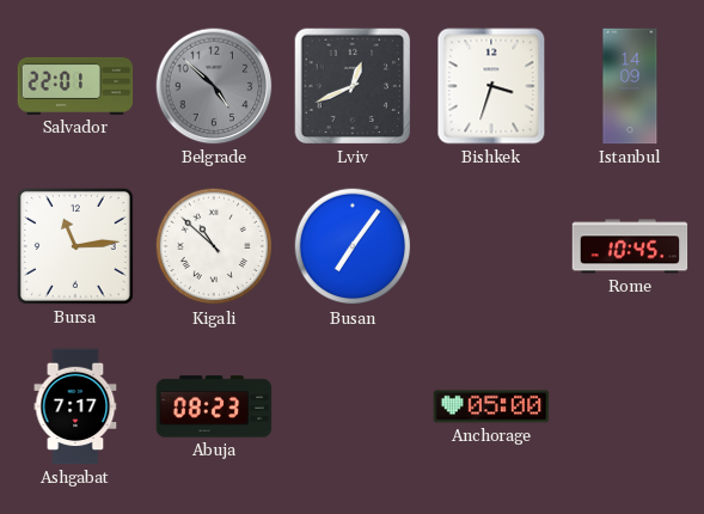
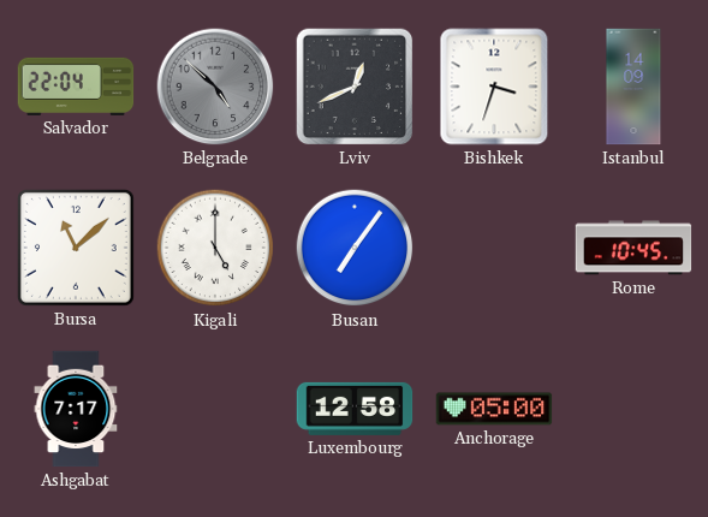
Salvador: 22:01 -> 22:04
Bursa: 11:14 -> 11:08
Kigali: 10:52 -> 5:00
Abuja: 08:23 -> none
Luxembourg: none -> 12:58
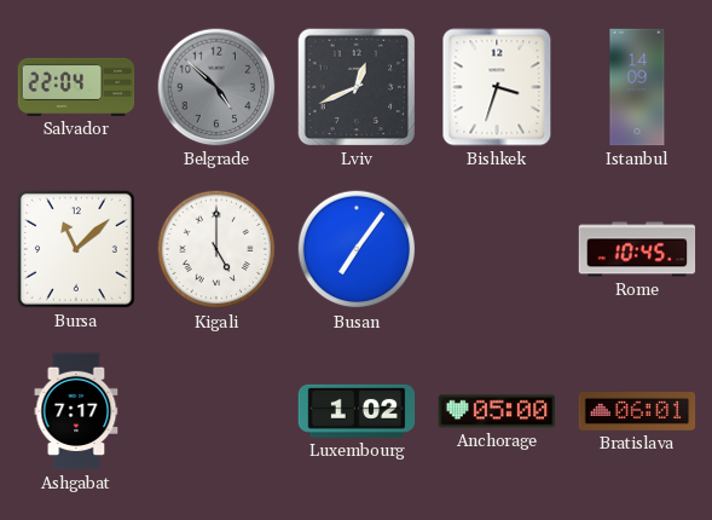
Luxembourg: 12:58 -> 1:02
Bratislava: none -> 06:01
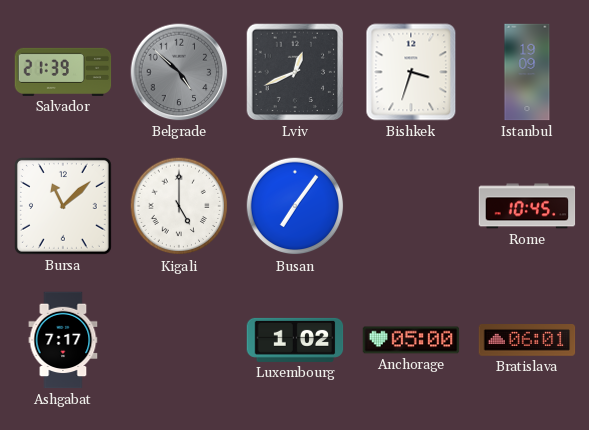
Salvador: 22:04 -> 21:39
Istanbul: 14:09 -> 19:09
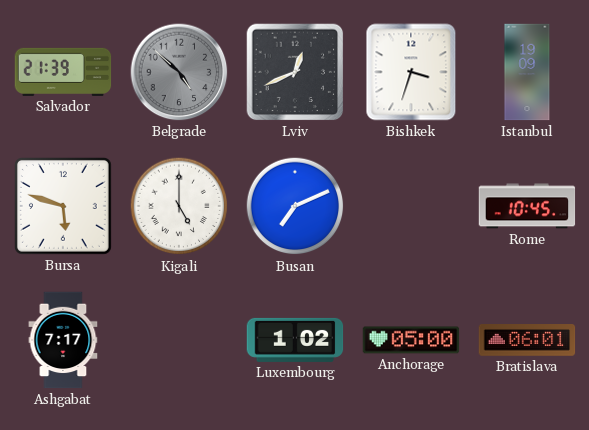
Bursa: 11:08 -> 5:48
Busan: 7:06 -> 7:11
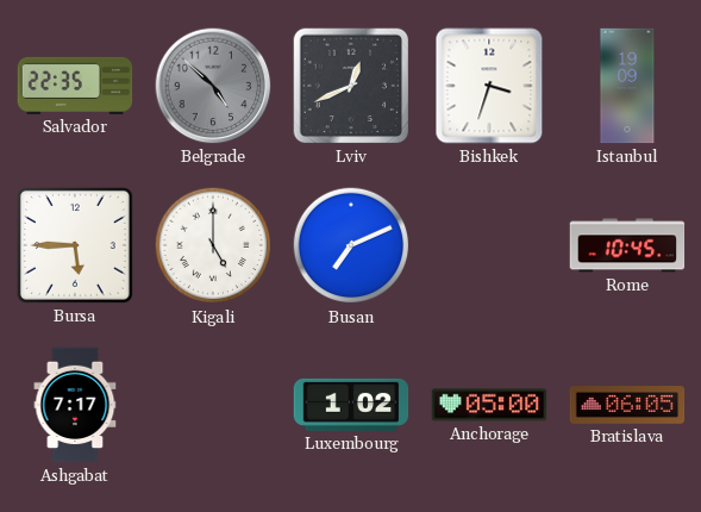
Salvador: 21:39 -> 22:35
Bursa: 5:48 -> 5:45
Bratislava: 06:01 -> 06:05
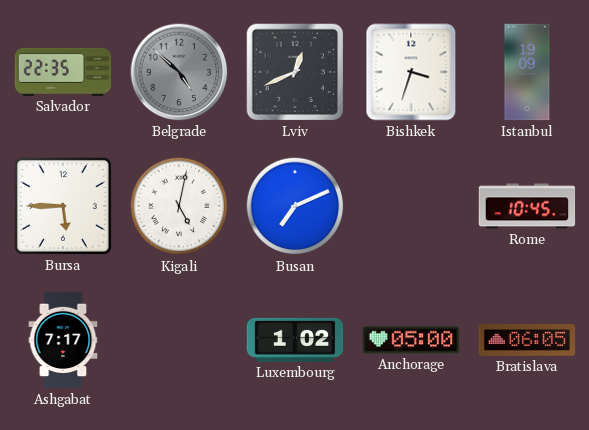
Kigali: 5:00 -> 5:02
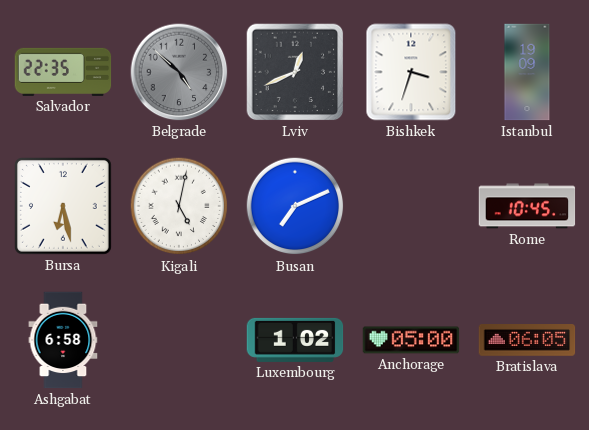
Bursa: 5:45 -> 6:28
Ashgabat: 7:17 -> 6:58
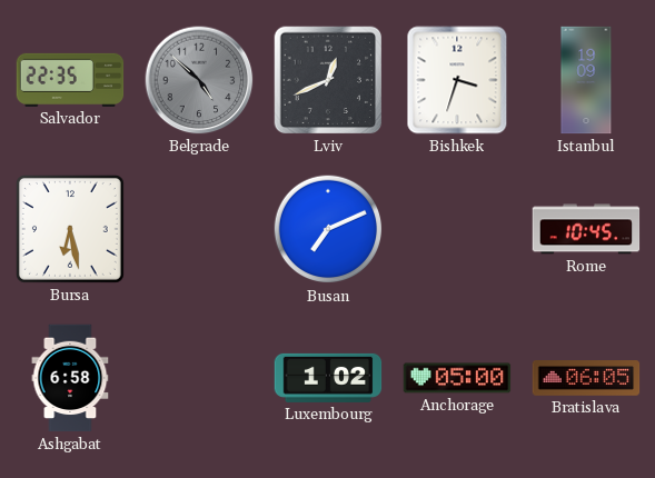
Kigali: 5:02 -> none
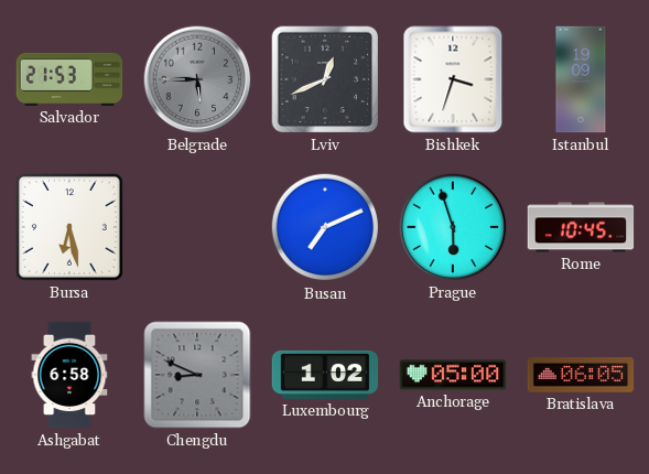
Salvador: 22:35 -> 21:53
Belgrade: 4:52 -> 5:45
Prague: none -> 5:57
Chengdu: none -> 8:49
